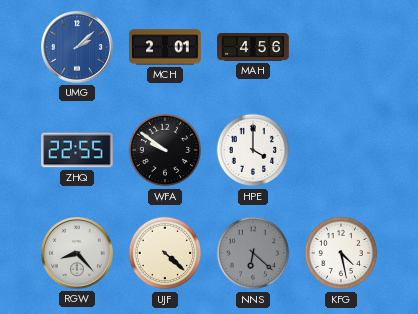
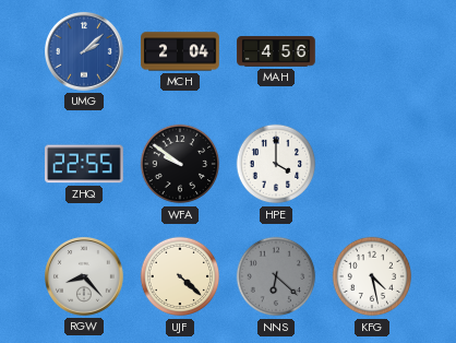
MCH: 2:01 -> 2:04
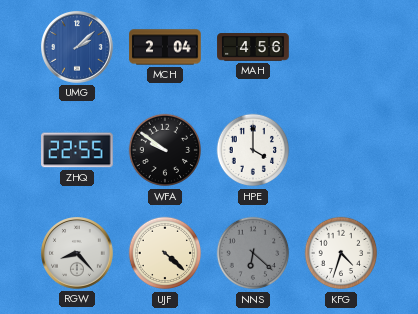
KFG: 4:28 -> 4:33
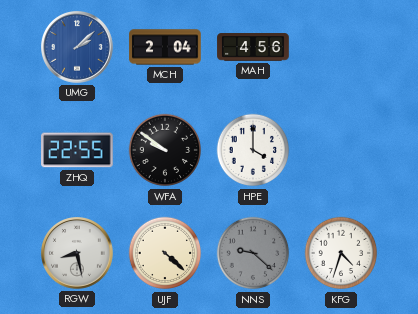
RGW: 8:23 -> 8:28
NNS: 6:22 -> 9:22
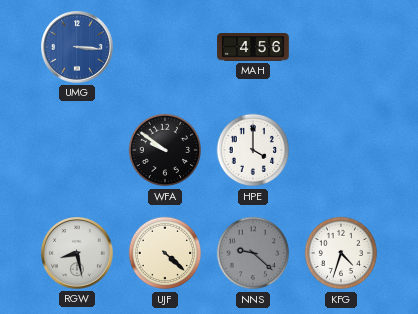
UMG: 2:08 -> 3:16
MCH: 2:04 -> none
ZHQ: 22:55 -> none
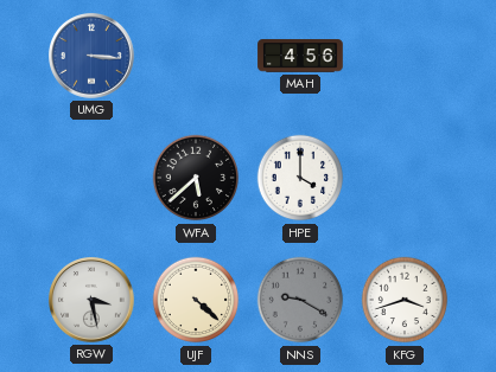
WFA: 9:51 -> 5:38
RGW: 8:28 -> 3:28
NNS: 9:22 -> 9:20
KFG: 4:33 -> 3:42
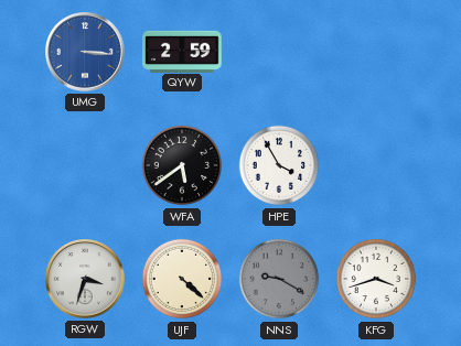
QYW: none -> 2:59
MAH: 4:56 -> none
WFA: 5:38 -> 5:39
HPE: 4:00 -> 3:55
RGW: 3:28 -> 3:33
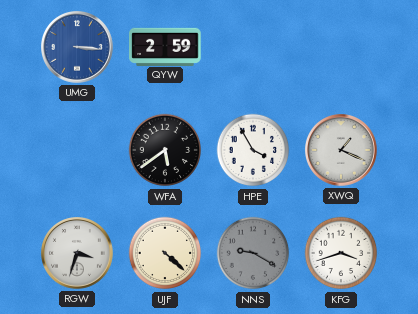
XWQ: none -> 1:19
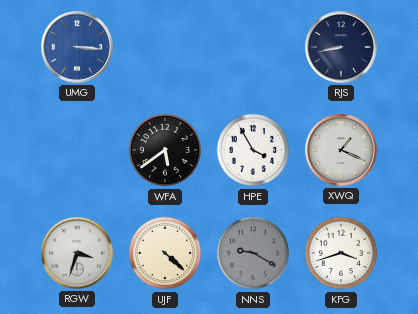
QYW: 2:59 -> none
RJS: none -> 8:43
